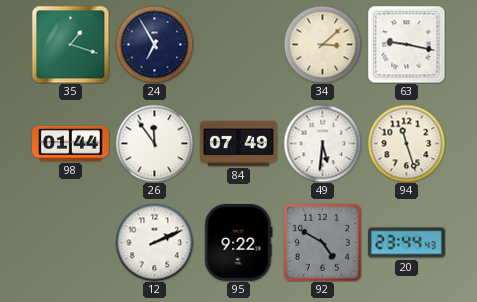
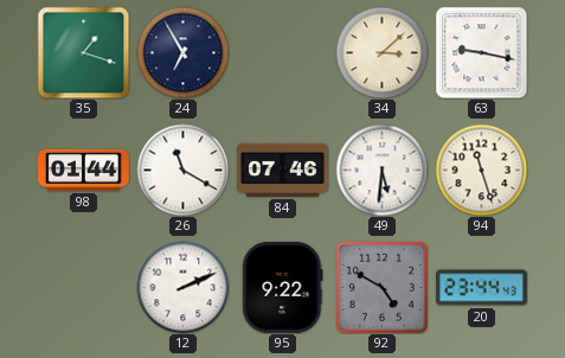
26: 11:54 -> 11:20
84: 07:49 -> 07:46
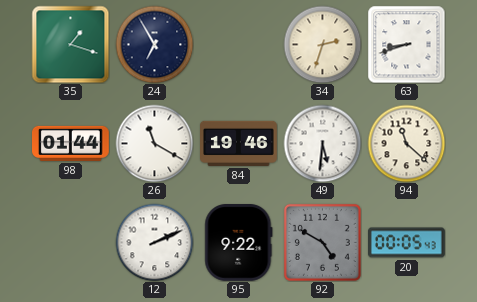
34: 3:08 -> 2:33
63: 9:17 -> 8:42
84: 07:46 -> 19:46
94: 11:27 -> 11:22
20: 23:44 -> 00:05
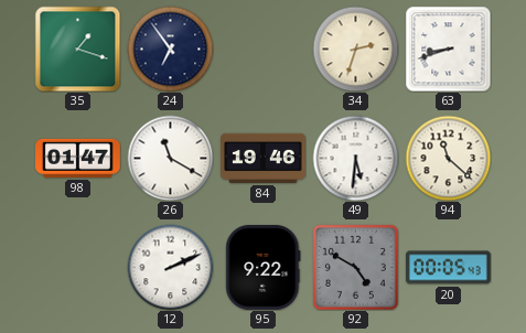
24: 6:55 -> 6:54
98: 01:44 -> 01:47
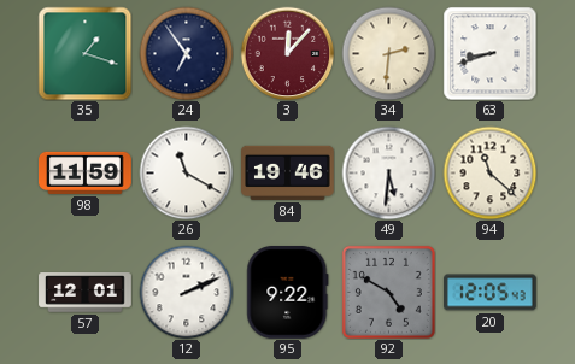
3: none -> 12:07
34: 2:33 -> 2:31
98: 01:47 -> 11:59
57: none -> 12:01
20: 00:05 -> 12:05
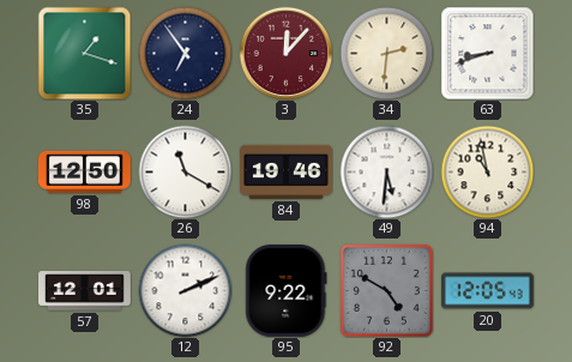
98: 11:59 -> 12:50
94: 11:22 -> 10:58
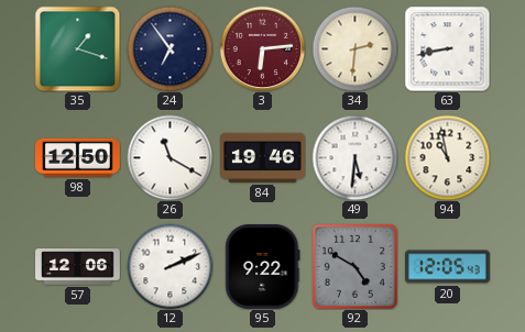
3: 12:07 -> 6:14
63: 8:42 -> 8:43
57: 12:01 -> 12:06
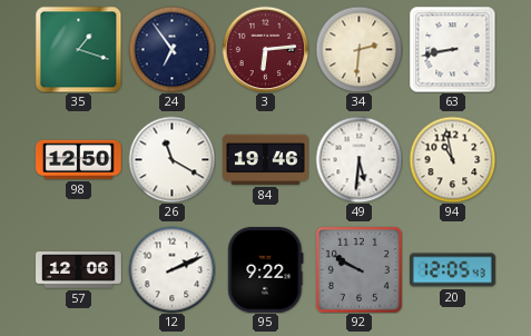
92: 4:50 -> 9:50
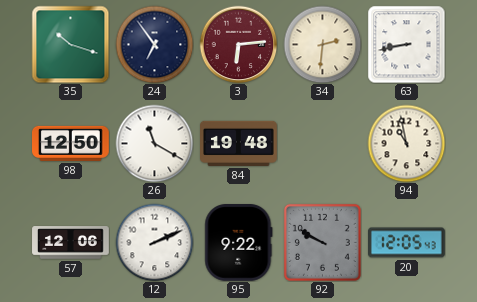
35: 1:18 -> 10:18
84: 19:46 -> 19:48
49: 5:31 -> none
